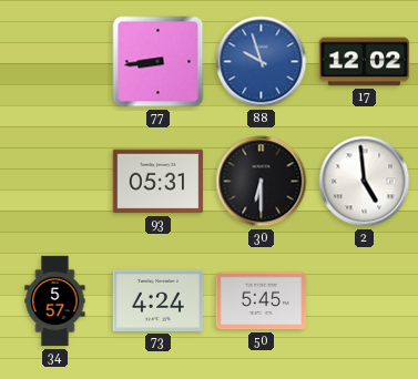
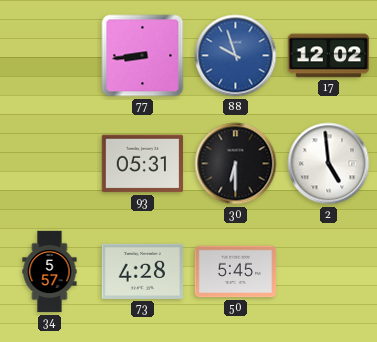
73: 4:24 -> 4:28
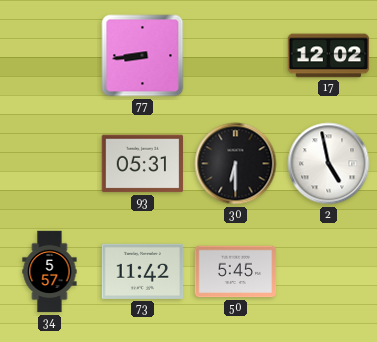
88: 9:57 -> none
2: 4:59 -> 4:58
73: 4:28 -> 11:42
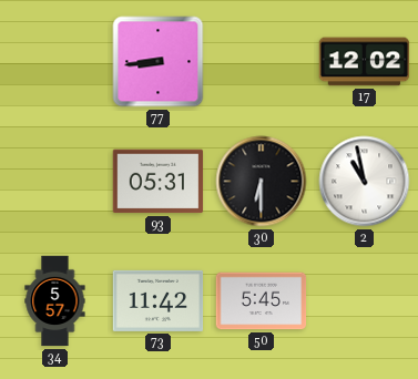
2: 4:58 -> 10:58
